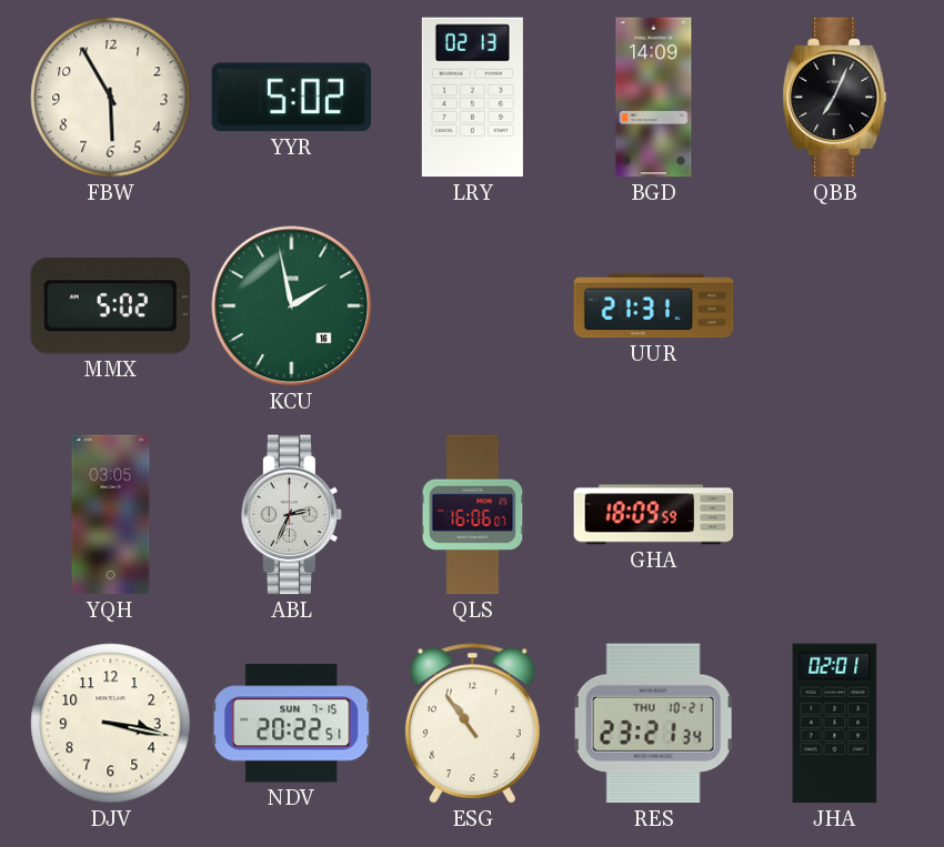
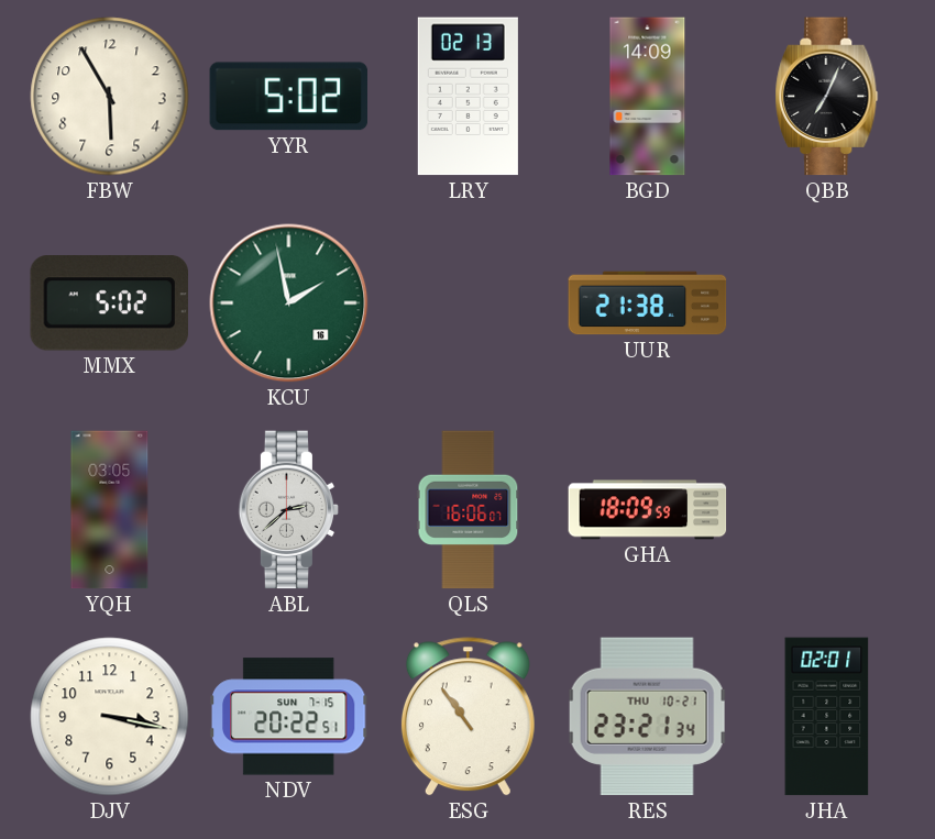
UUR: 21:31 -> 21:38
ABL: 2:34 -> 2:38
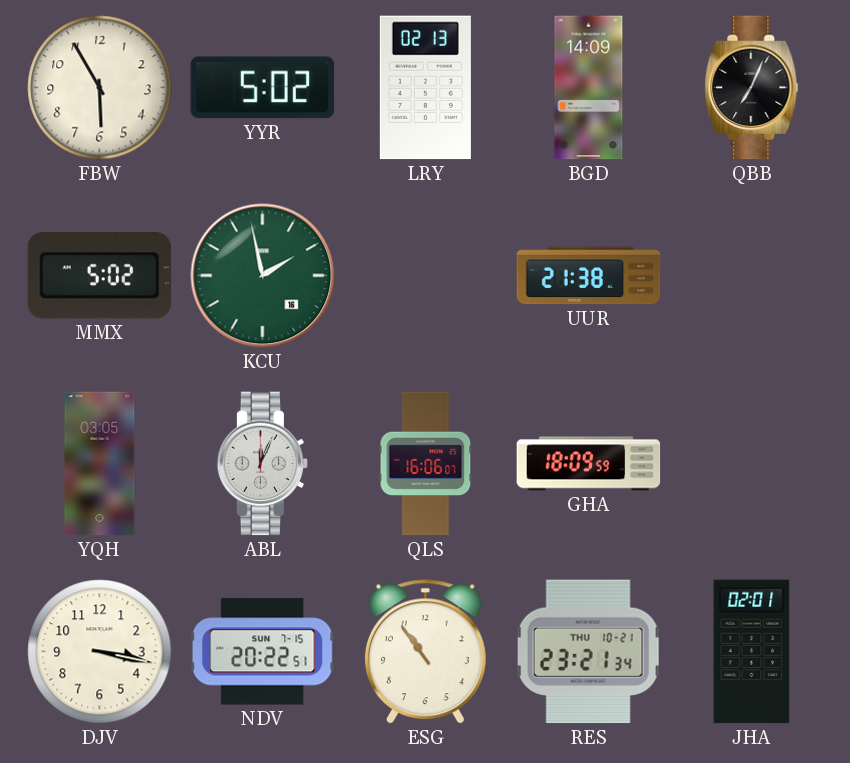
ABL: 2:38 -> 12:04
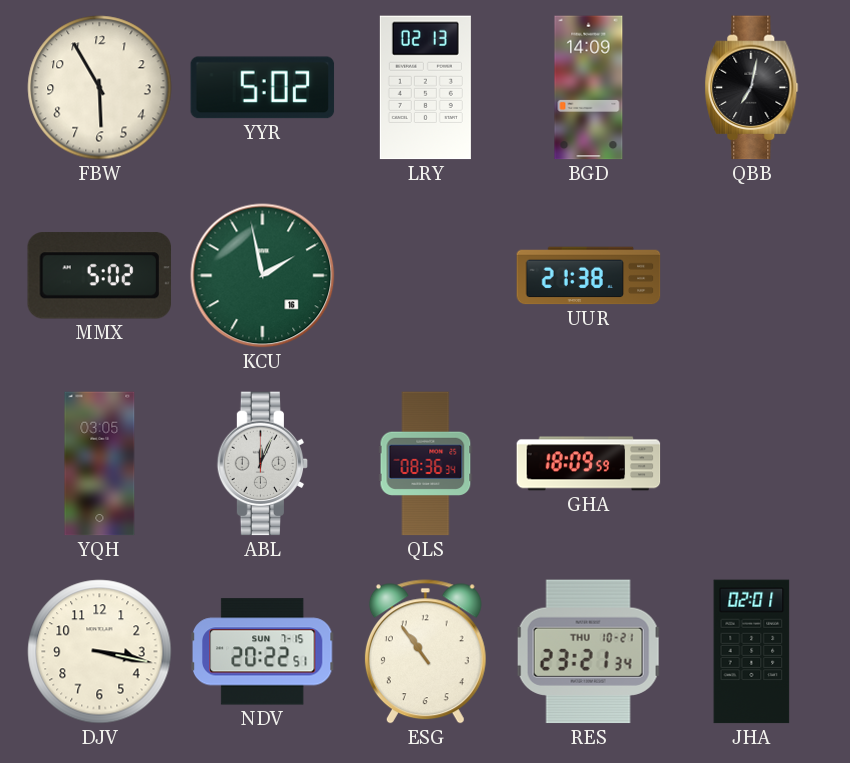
QBB: 7:04 -> 7:02
QLS: 16:06 -> 08:36
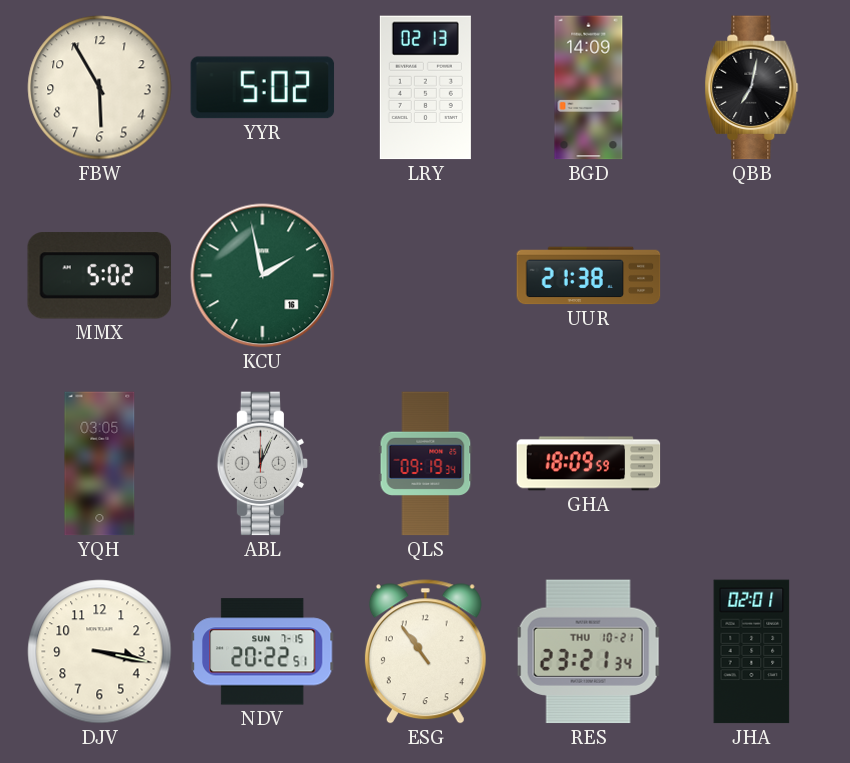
QLS: 08:36 -> 09:19
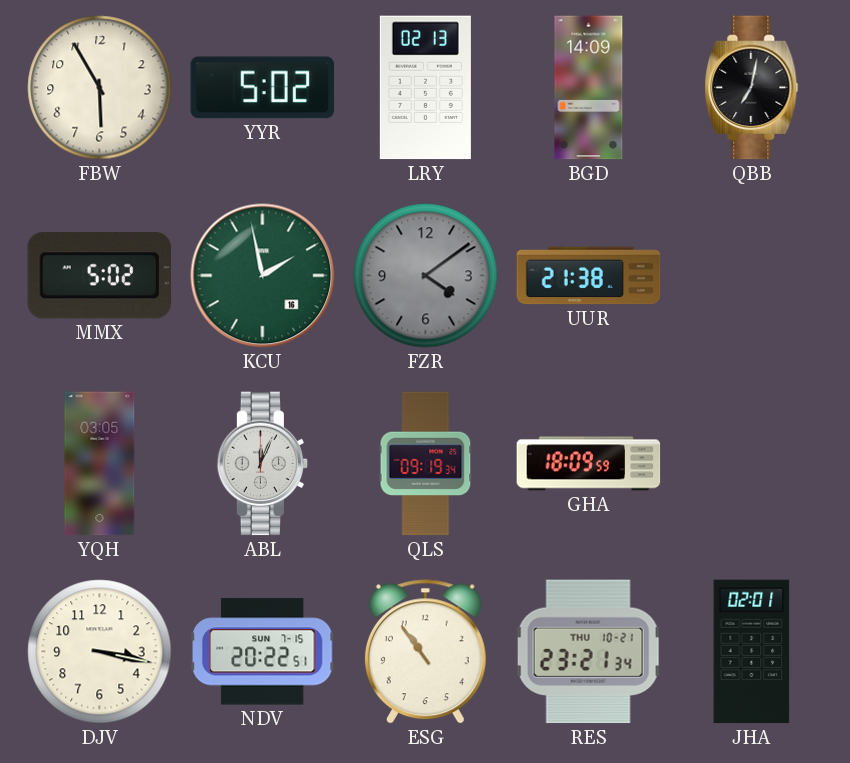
FZR: none -> 4:09
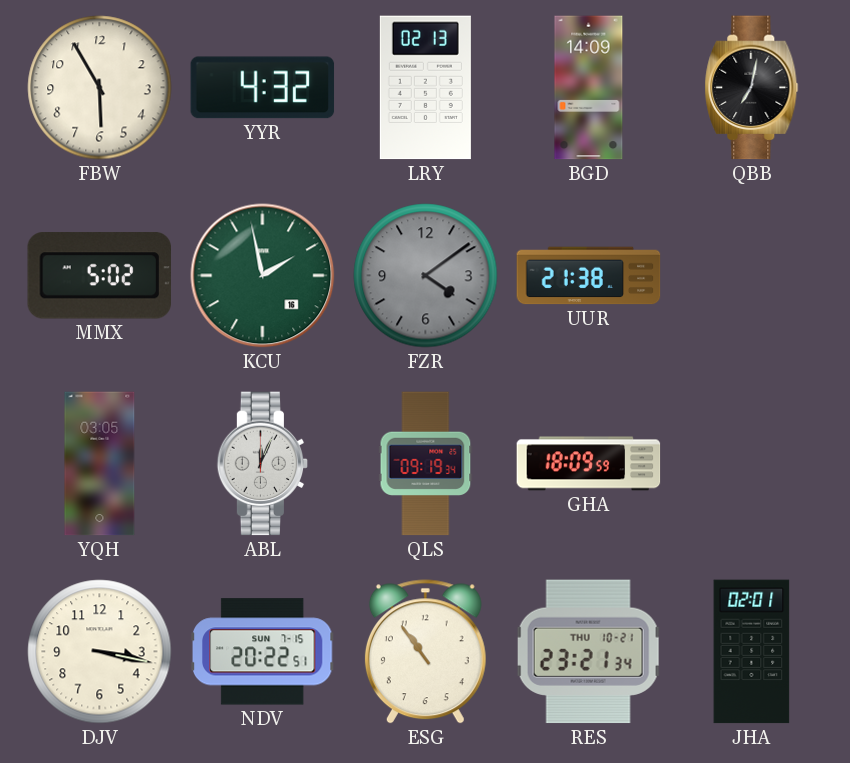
YYR: 5:02 -> 4:32
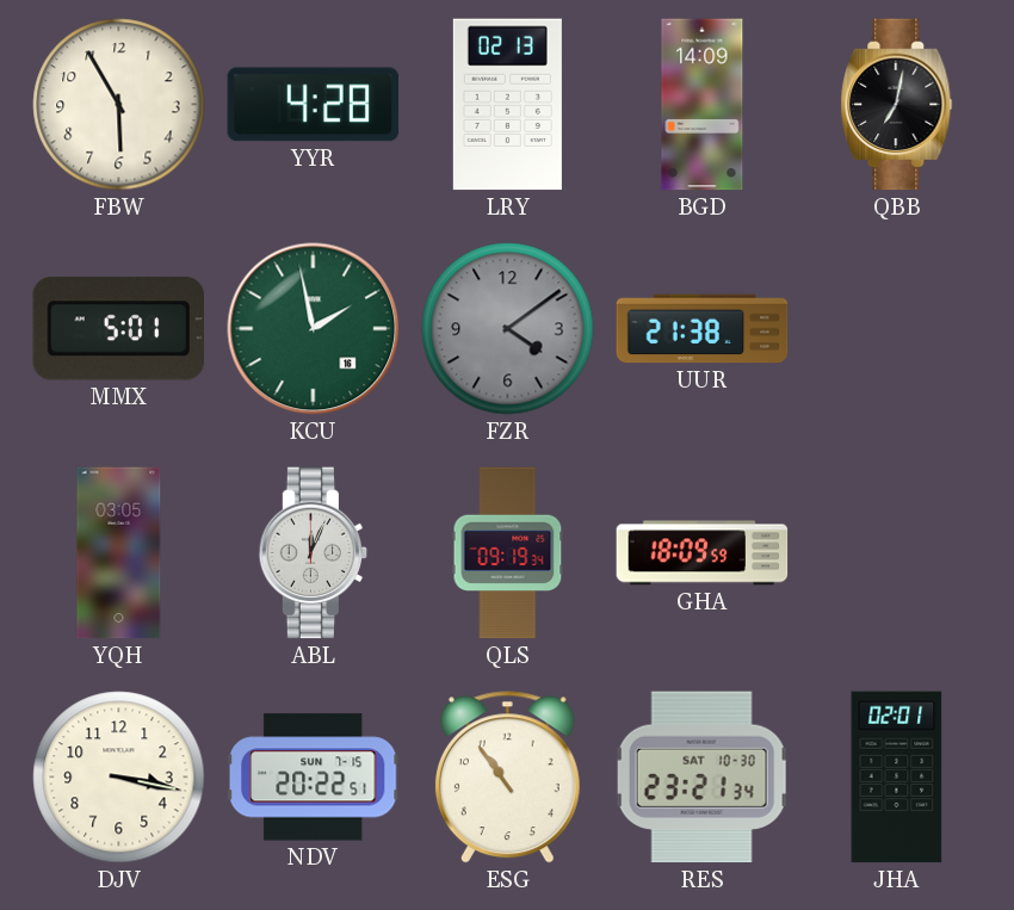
YYR: 4:32 -> 4:28
MMX: 5:02 -> 5:01
RES date: THU 10-21 -> SAT 10-30
